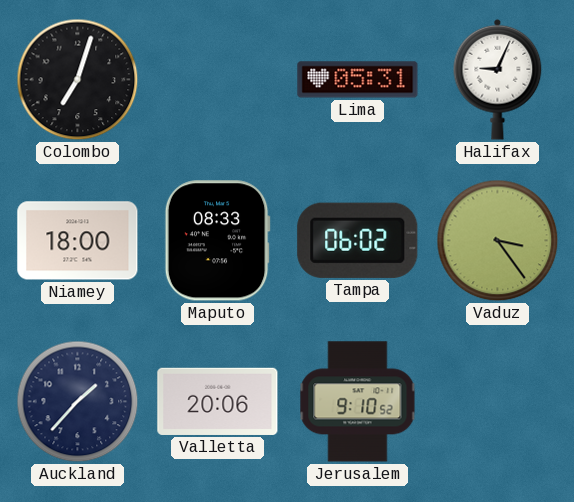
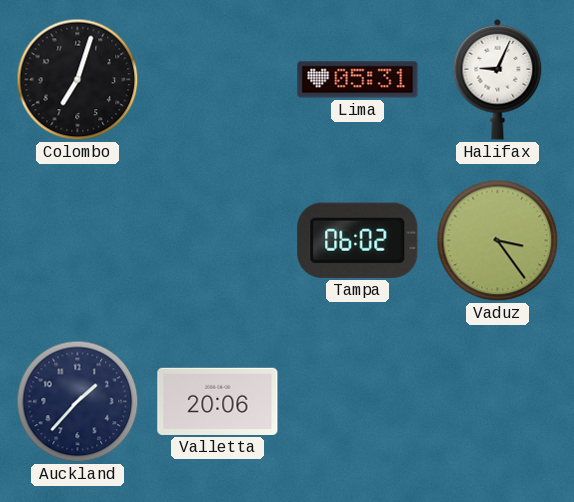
Niamey: 18:00 -> none
Maputo: 08:33 -> none
Jerusalem: 9:10 -> none
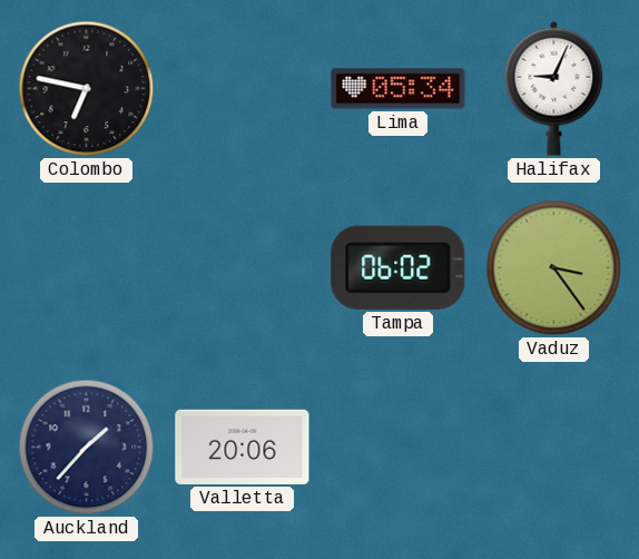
Colombo: 7:03 -> 6:47
Lima: 05:31 -> 05:34
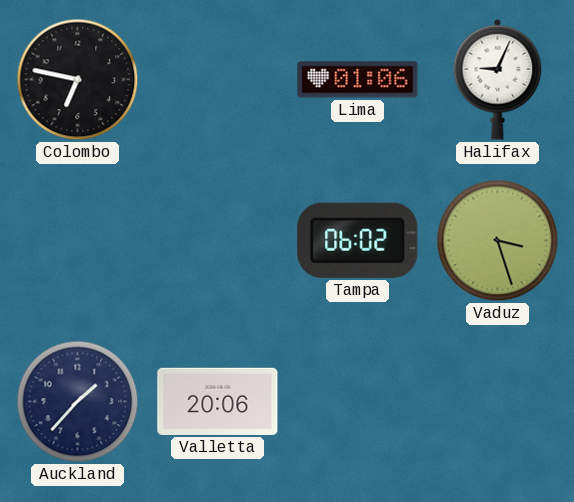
Lima: 05:34 -> 01:06
Vaduz: 3:24 -> 3:27
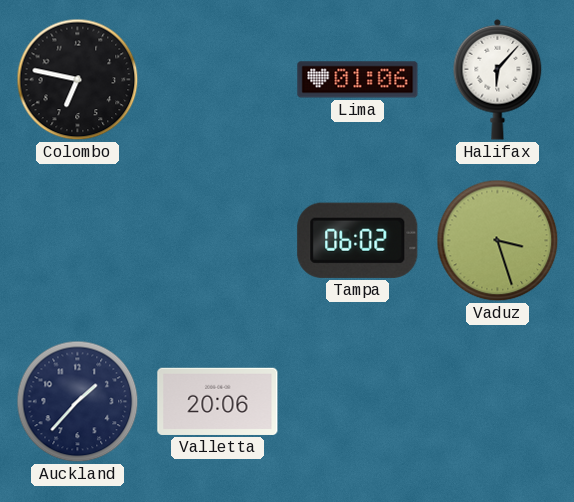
Halifax: 9:04 -> 6:07
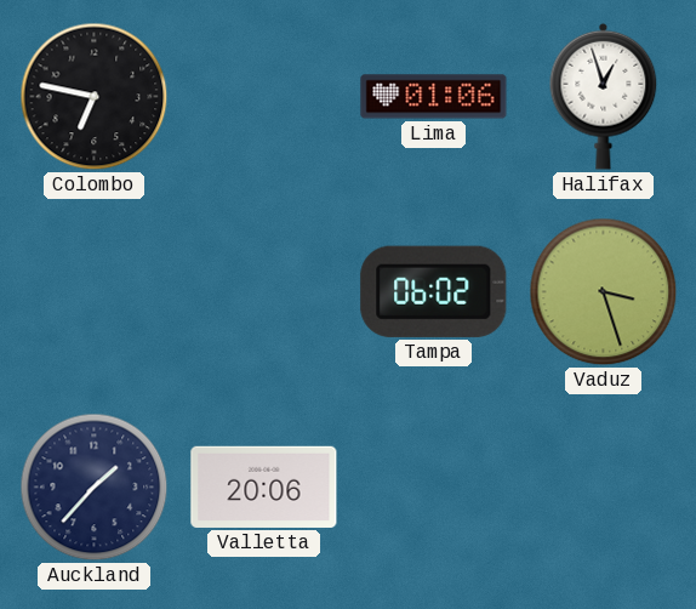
Halifax: 6:07 -> 12:57
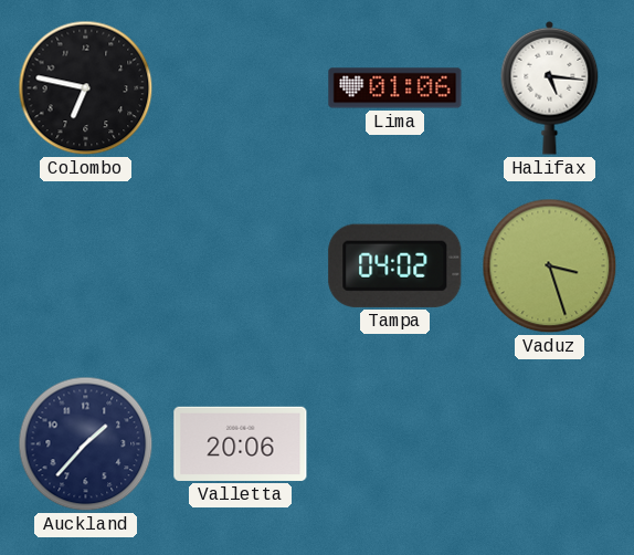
Halifax: 12:57 -> 5:16
Tampa: 06:02 -> 04:02
